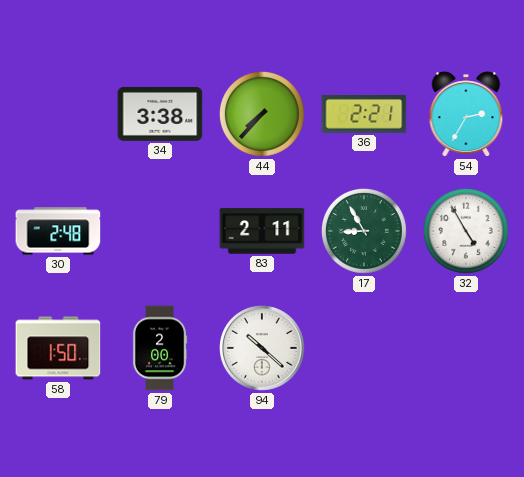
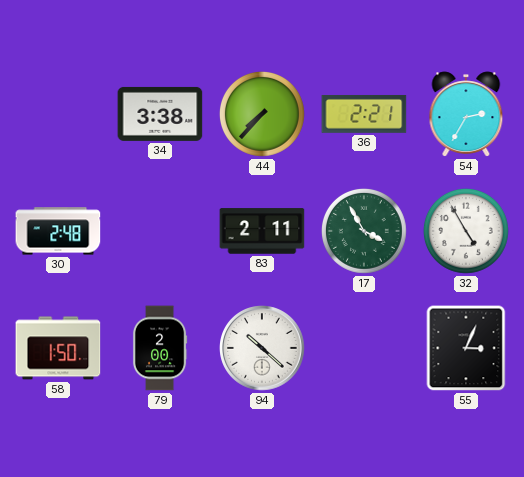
17: 8:55 -> 3:55
55: none -> 3:04
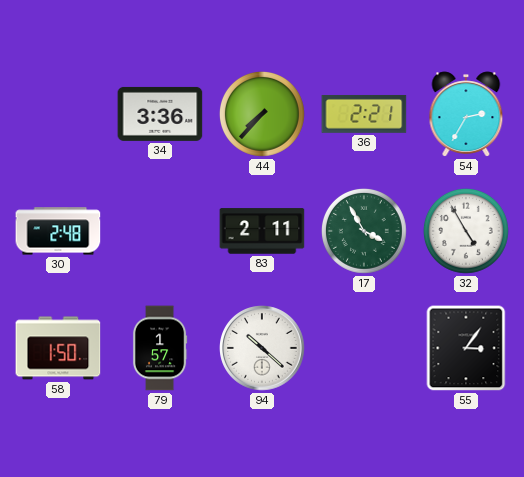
34: 3:38 -> 3:36
79: 2:00 -> 1:57
55: 3:04 -> 3:06
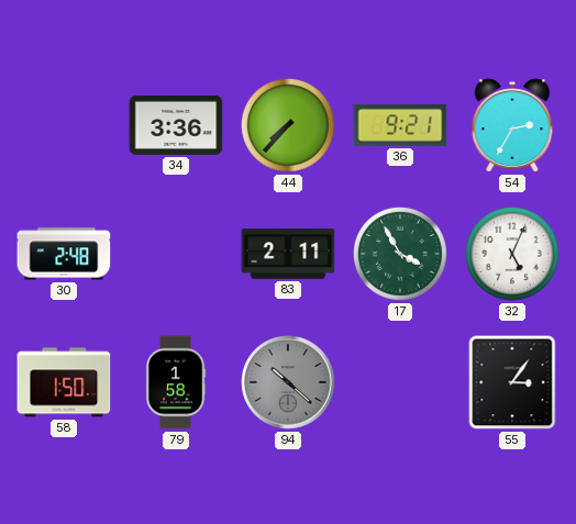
36: 2:21 -> 9:21
32: 4:55 -> 5:04
79: 1:57 -> 1:58
94 dial: white -> grey
